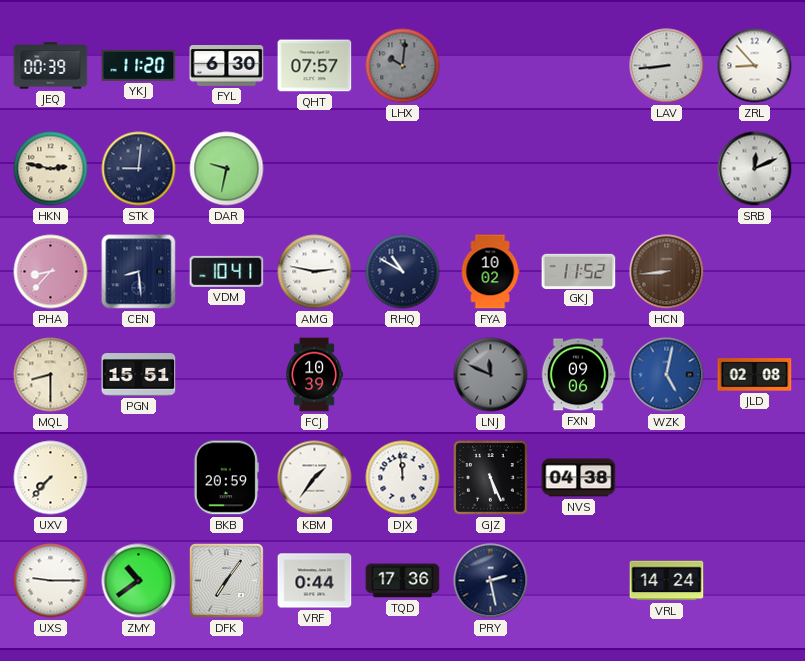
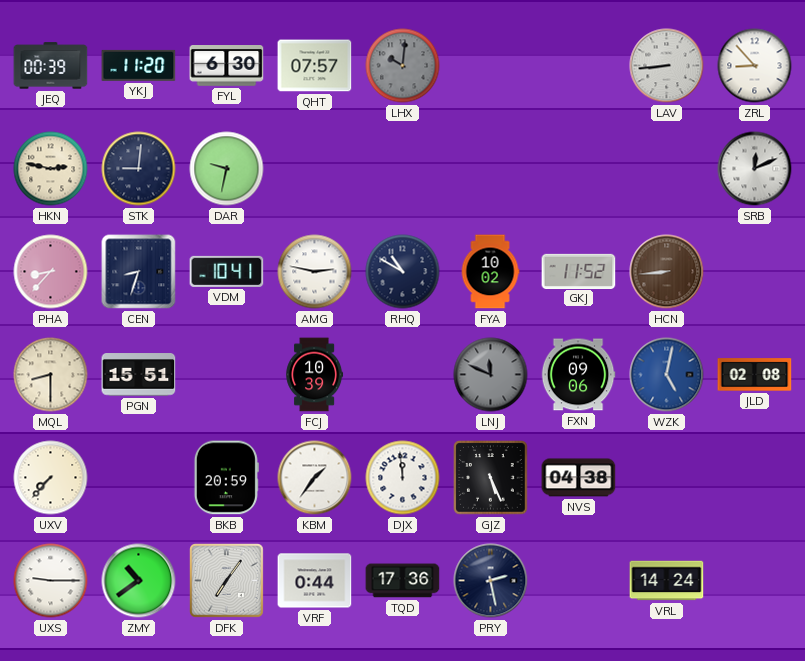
CEN: 8:29 -> 8:33
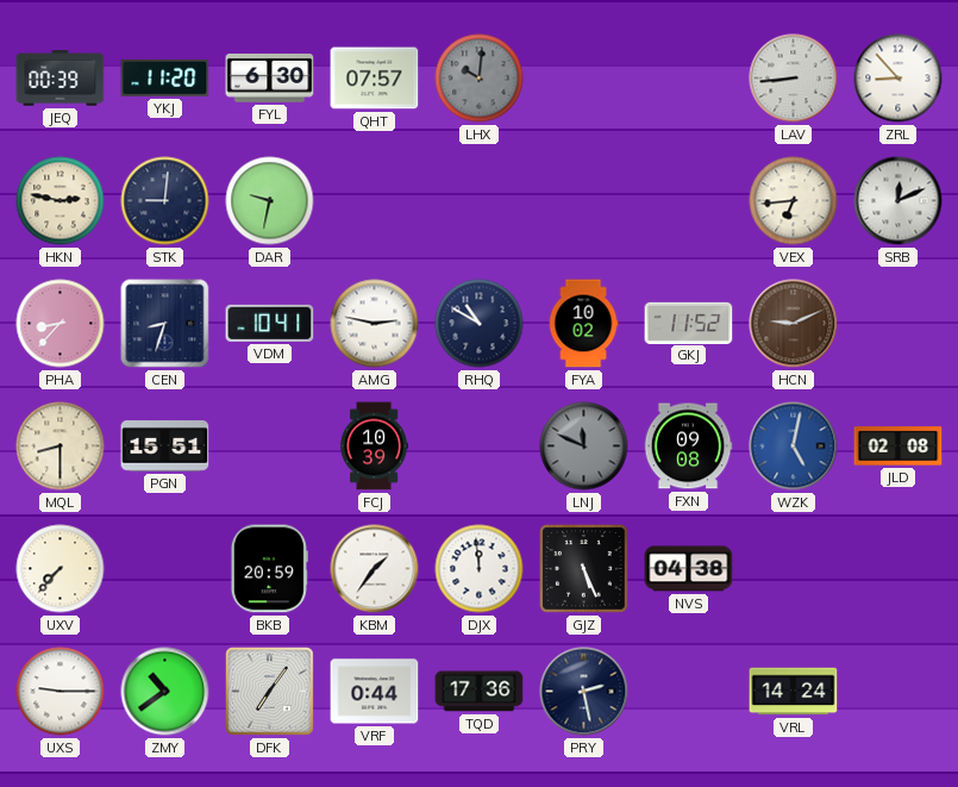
VEX: none -> 6:44
HCN: 8:44 -> 9:11
FXN: 09:06 -> 09:08
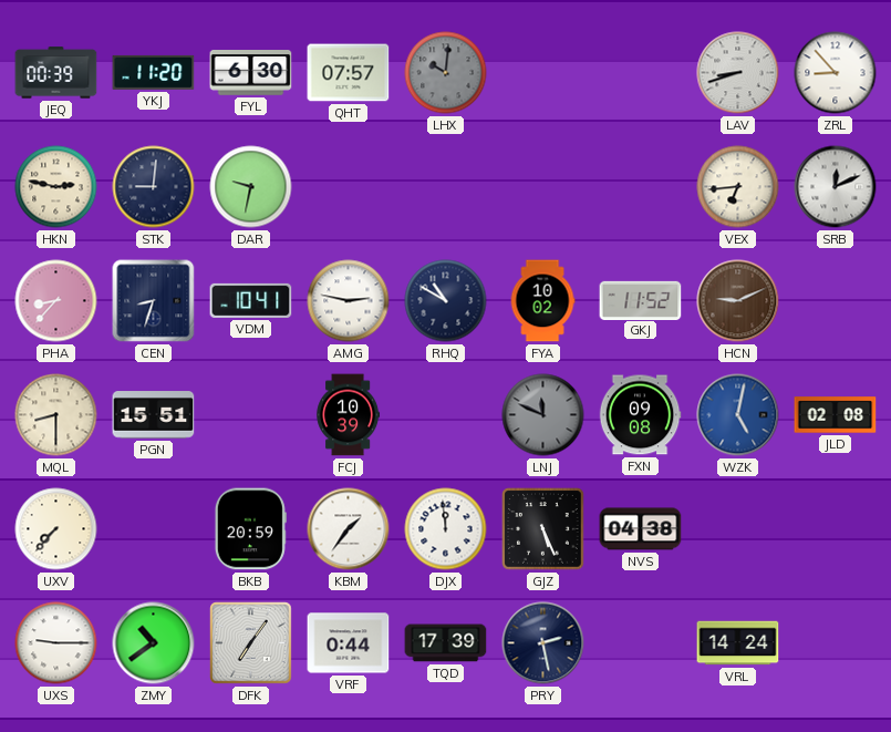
LAV: 8:44 -> 8:42
TQD: 17:36 -> 17:39
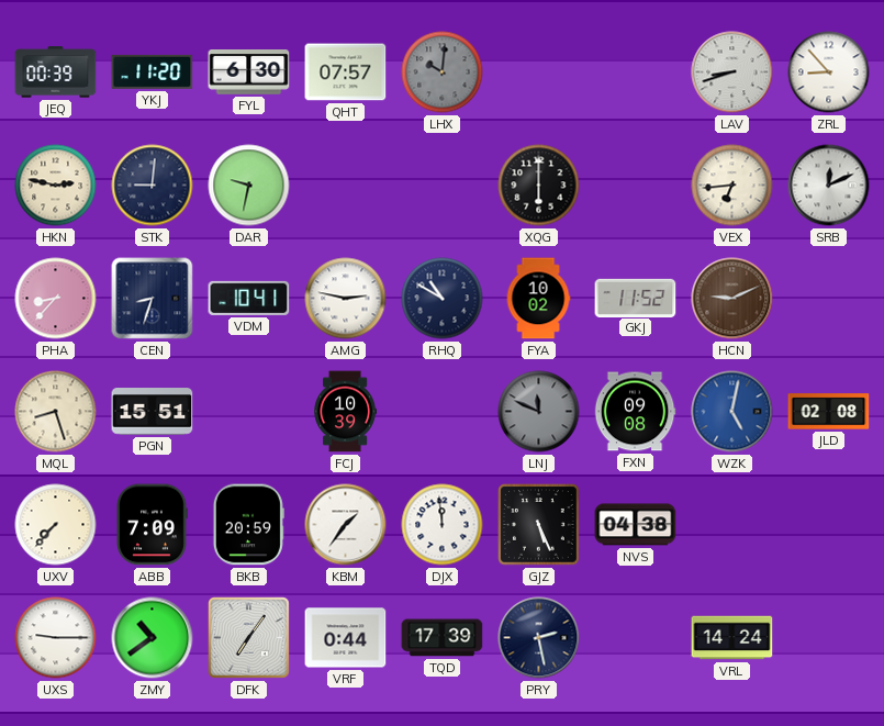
XQG: none -> 6:00
MQL: 8:30 -> 8:27
ABB: none -> 7:09
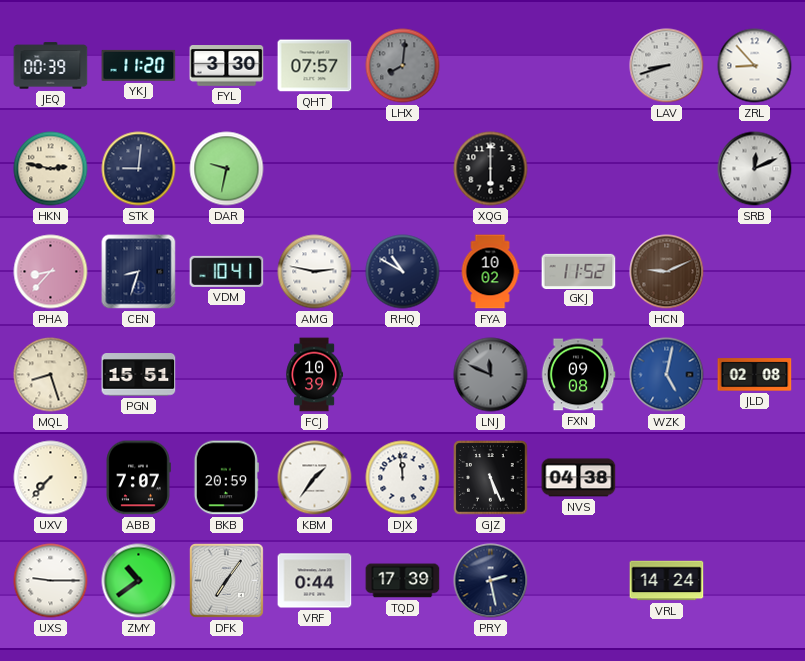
FYL: 6:30 -> 3:30
LHX: 10:01 -> 8:01
VEX: 6:44 -> none
ABB: 7:09 -> 7:07
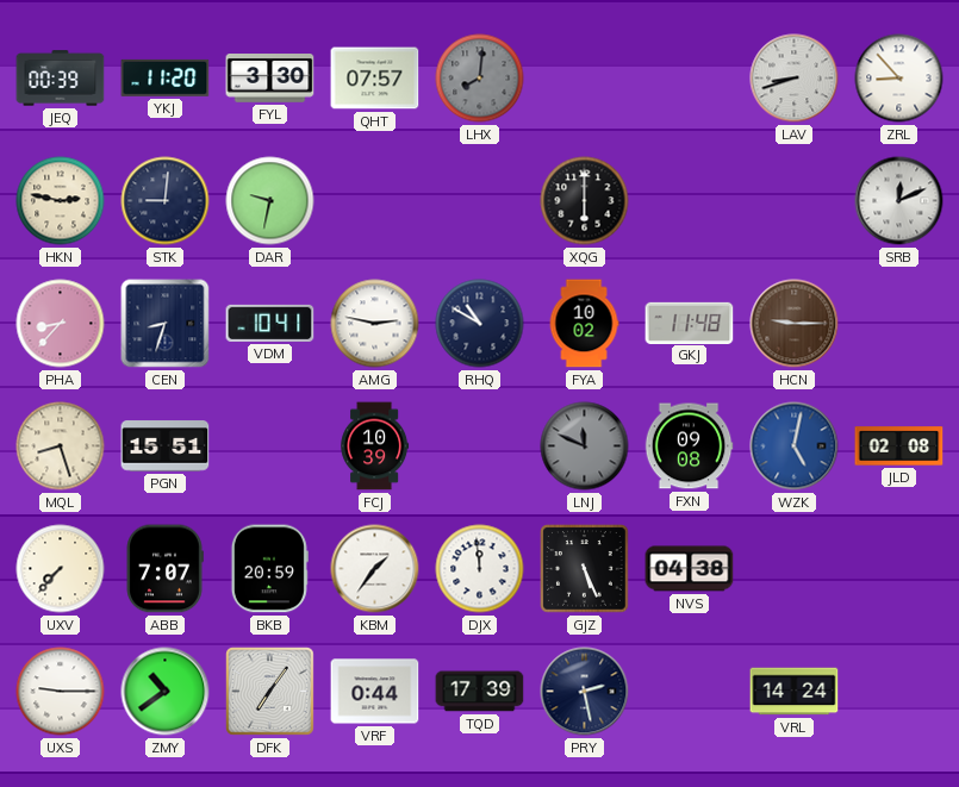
GKJ: 11:52 -> 11:48
HCN: 9:11 -> 9:15
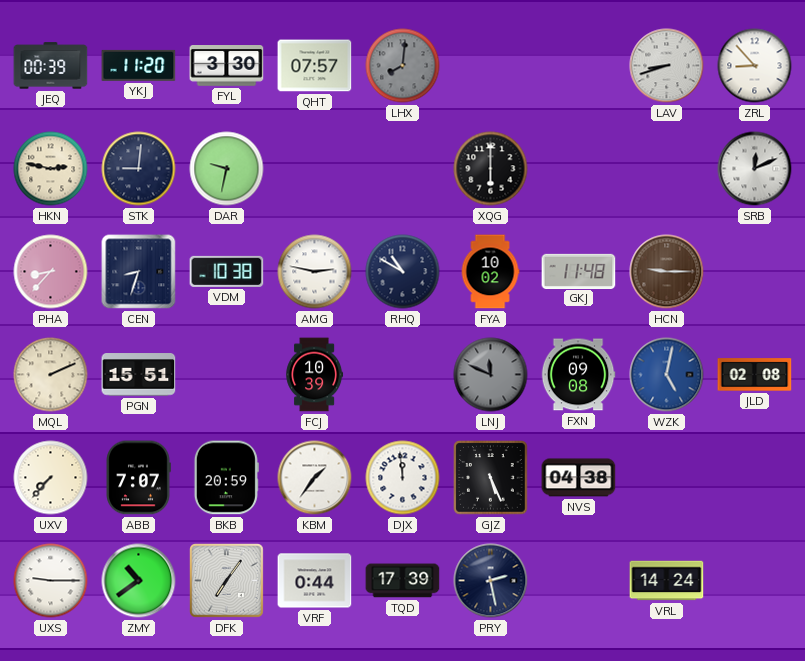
VDM: 10:41 -> 10:38
MQL: 8:27 -> 2:11
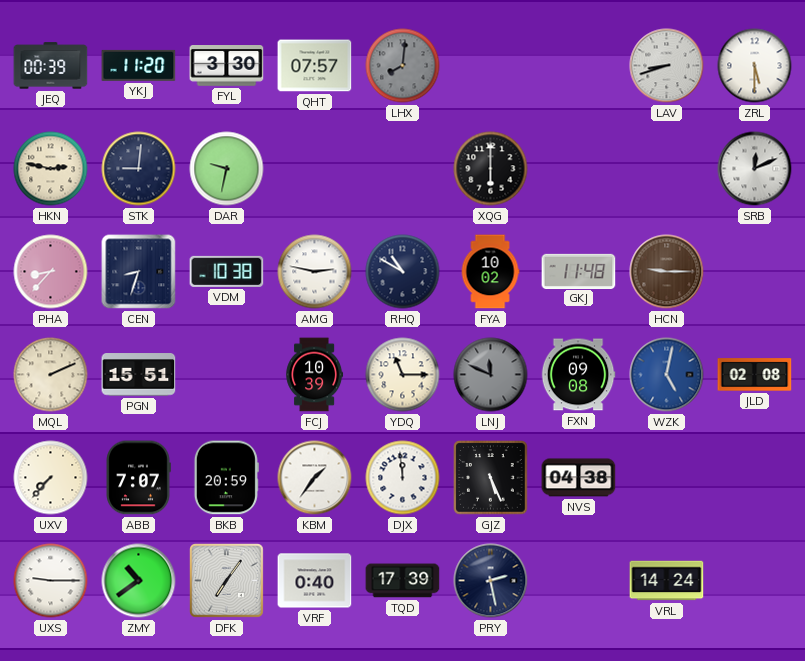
ZRL: 8:53 -> 5:30
YDQ: none -> 11:15
VRF: 0:44 -> 0:40
